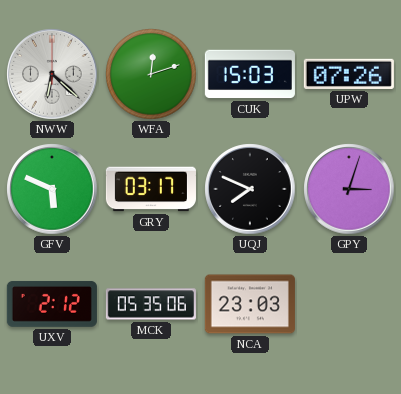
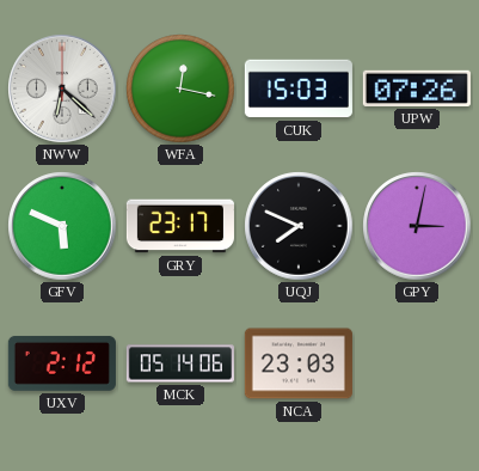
WFA: 12:12 -> 12:17
GRY: 03:17 -> 23:17
GPY: 3:03 -> 3:02
MCK: 05:35 -> 05:14
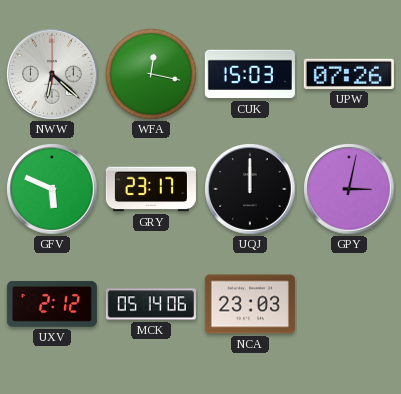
UQJ: 7:49 -> 12:00
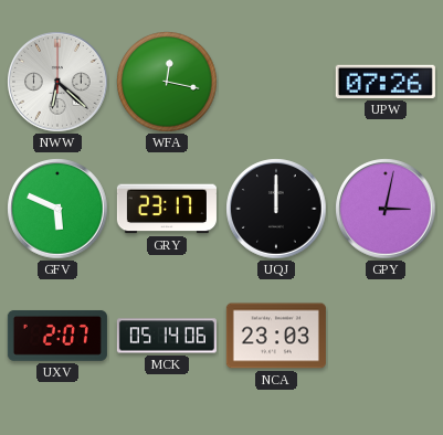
CUK: 15:03 -> none
UXV: 2:12 -> 2:07
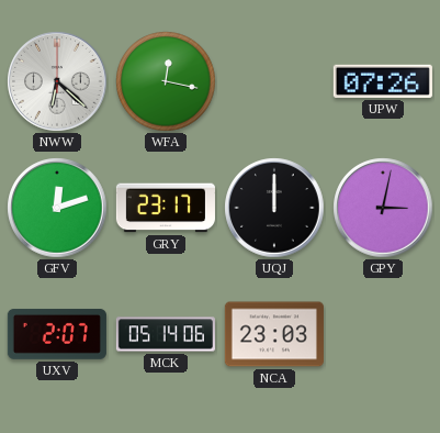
GFV: 5:49 -> 12:12
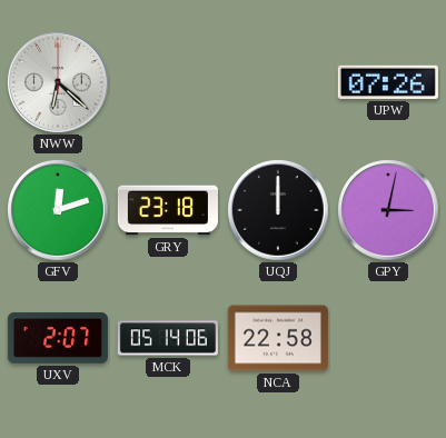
WFA: 12:17 -> none
GRY: 23:17 -> 23:18
NCA: 23:03 -> 22:58
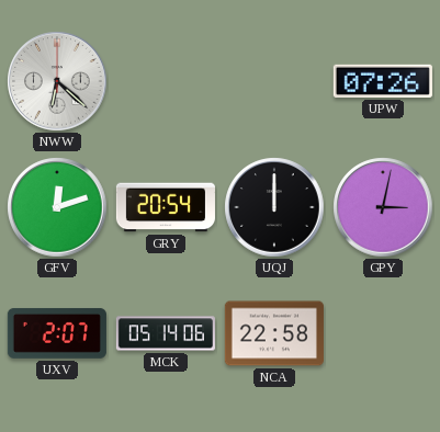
GRY: 23:18 -> 20:54
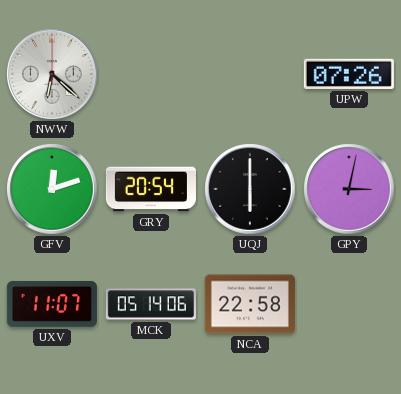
UQJ: 12:00 -> 6:00
UXV: 2:07 -> 11:07
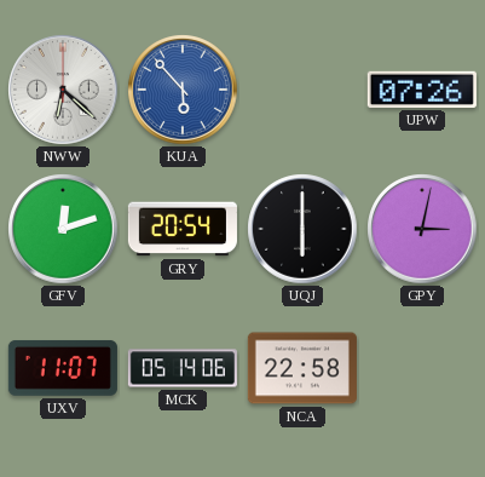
KUA: none -> 5:53
